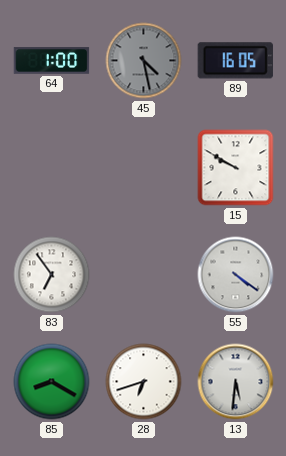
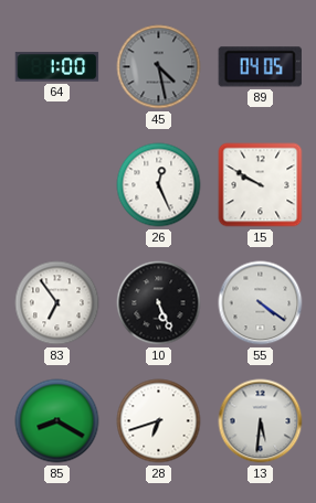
89: 16:05 -> 04:05
26: none -> 12:26
10: none -> 5:26
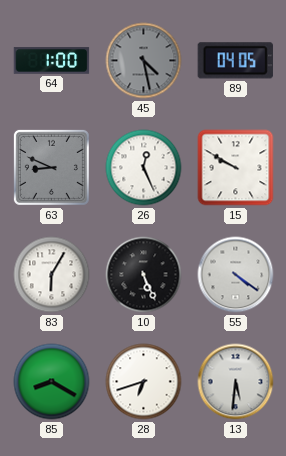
63: none -> 8:49
83: 6:54 -> 6:05
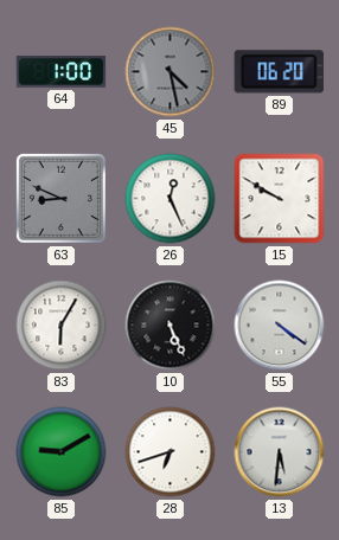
89: 04:05 -> 06:20
85: 8:20 -> 9:10
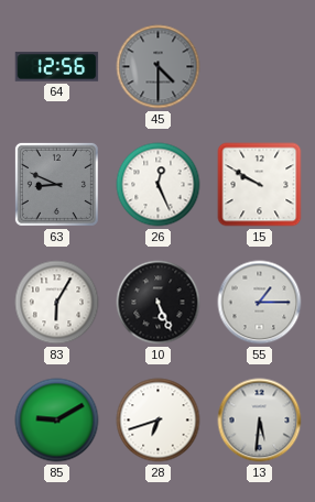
64: 1:00 -> 12:56
45: 4:28 -> 4:30
89: 06:20 -> none
55: 4:21 -> 1:15
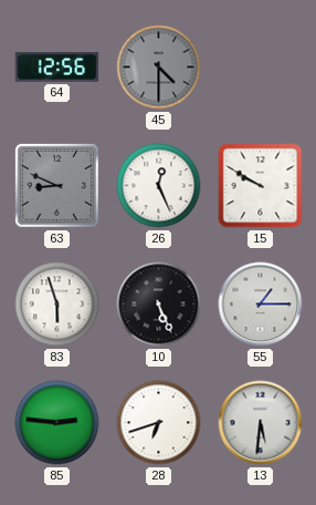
83: 6:05 -> 5:57
85: 9:10 -> 2:46
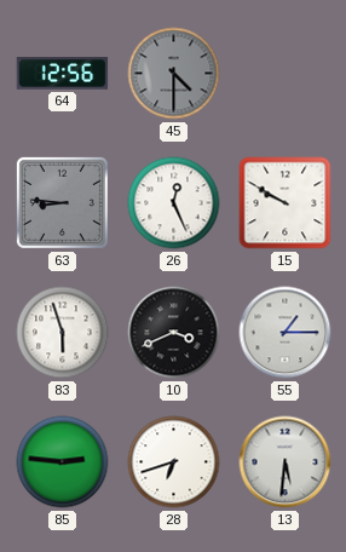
63: 8:49 -> 8:46
10: 5:26 -> 3:41
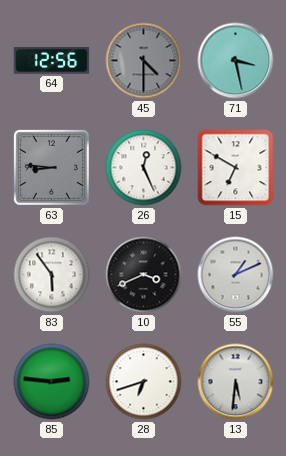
71: none -> 3:28
15: 9:50 -> 6:50
83: 5:57 -> 5:54
55: 1:15 -> 1:11
